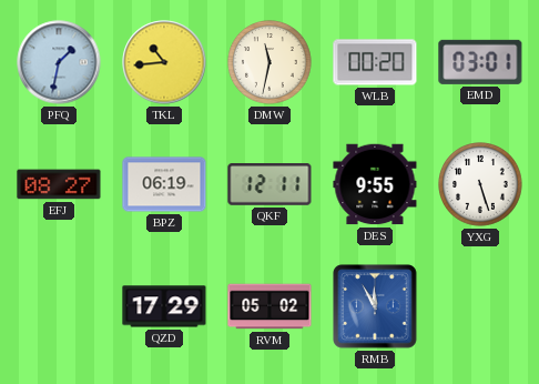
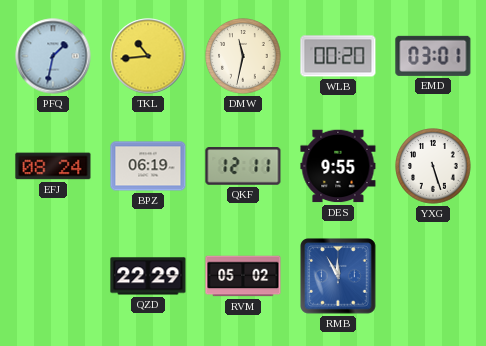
EFJ: 08:27 -> 08:24
QZD: 17:29 -> 22:29
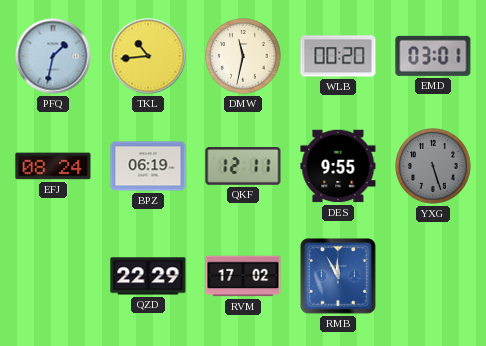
YXG dial: white -> grey
RVM: 05:02 -> 17:02
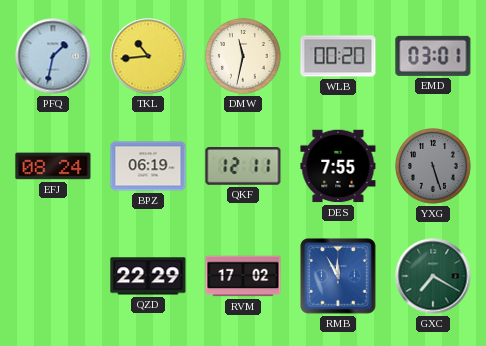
DES: 9:55 -> 7:55
GXC: none -> 7:20
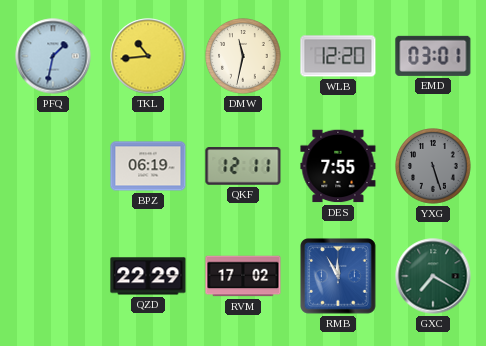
WLB: 00:20 -> 12:20
EFJ: 08:24 -> none
